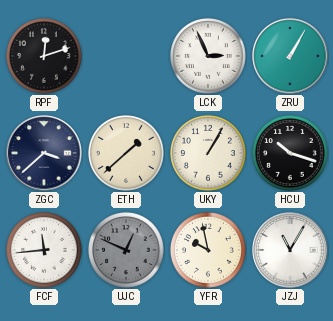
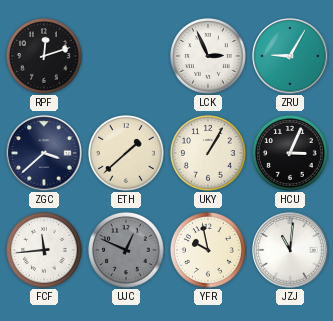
ZRU: 1:05 -> 9:05
HCU: 10:18 -> 3:04
JZJ: 11:05 -> 11:01
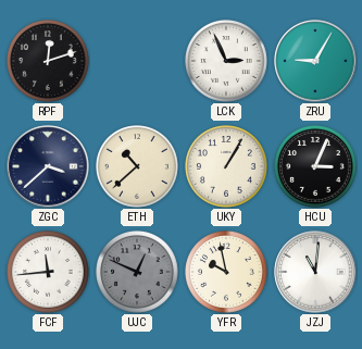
ETH: 1:38 -> 10:38
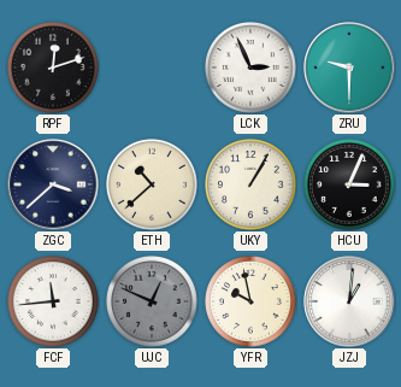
ZRU: 9:05 -> 9:30
JZJ: 11:01 -> 1:01
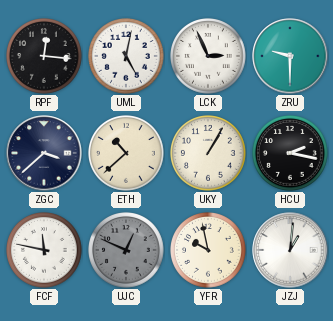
RPF: 12:12 -> 12:16
UML: none -> 5:02
HCU: 3:04 -> 2:17
FCF: 11:44 -> 11:47
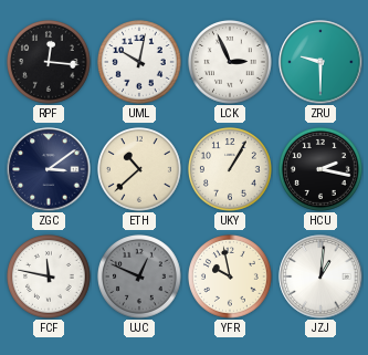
UML: 5:02 -> 10:02
ZGC: 3:38 -> 3:09
